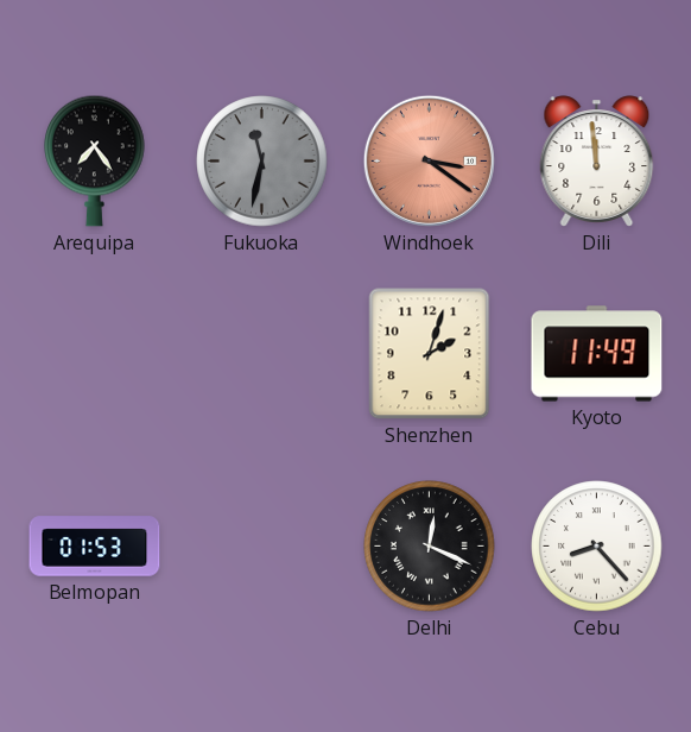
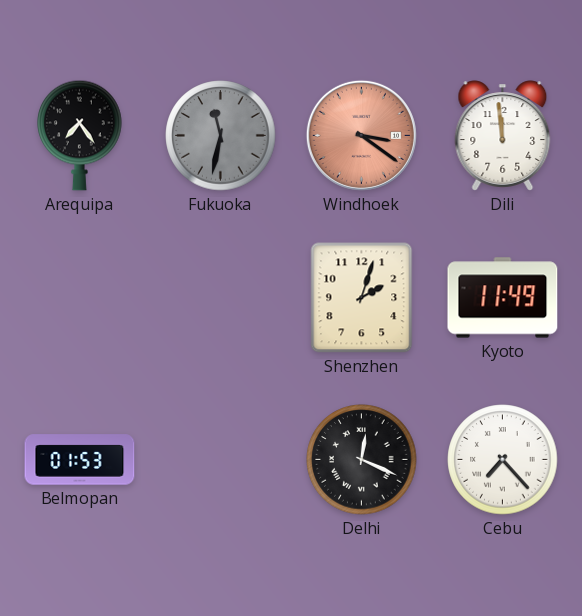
Cebu: 8:23 -> 7:23
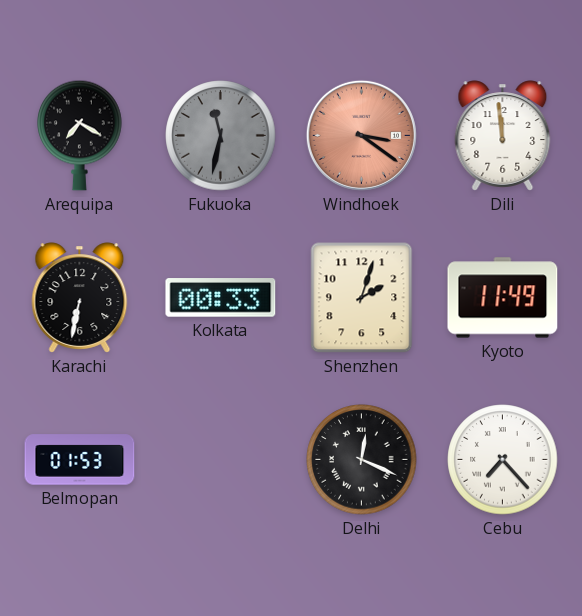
Arequipa: 7:24 -> 7:20
Karachi: none -> 6:32
Kolkata: none -> 00:33
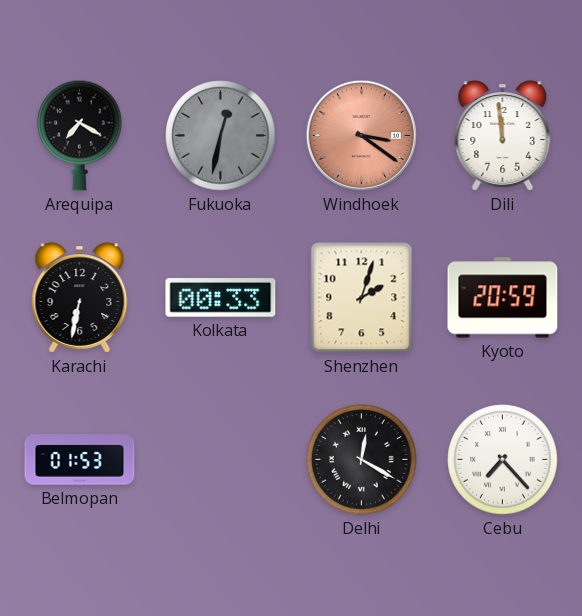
Fukuoka: 11:32 -> 12:32
Kyoto: 11:49 -> 20:59
Delhi: 12:19 -> 12:20
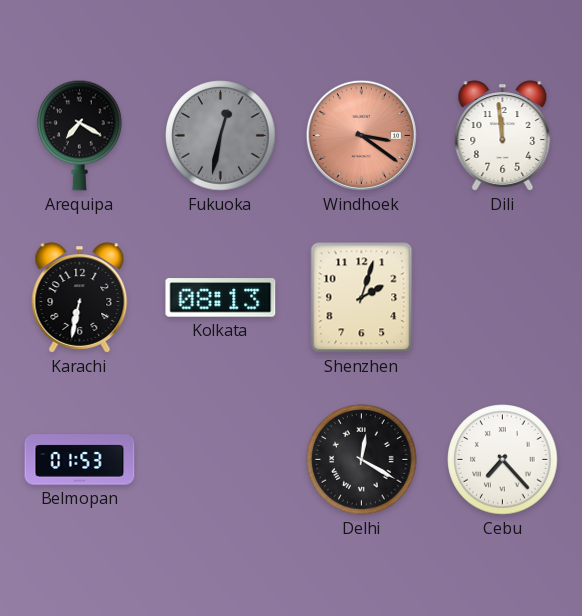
Kolkata: 00:33 -> 08:13
Kyoto: 20:59 -> none
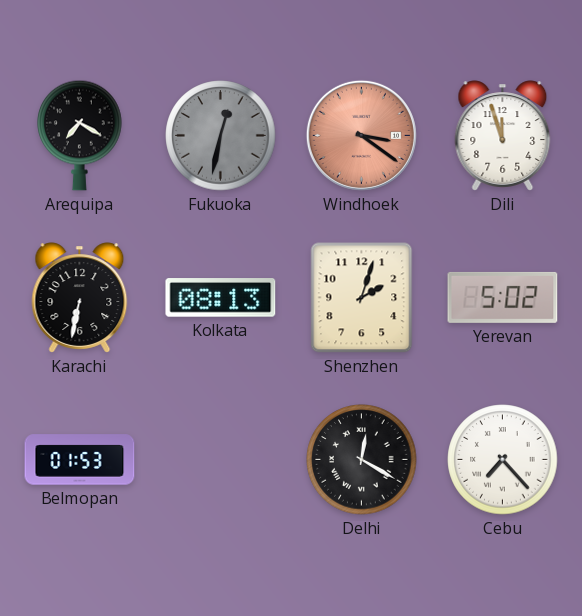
Dili: 11:59 -> 11:57
Yerevan: none -> 5:02
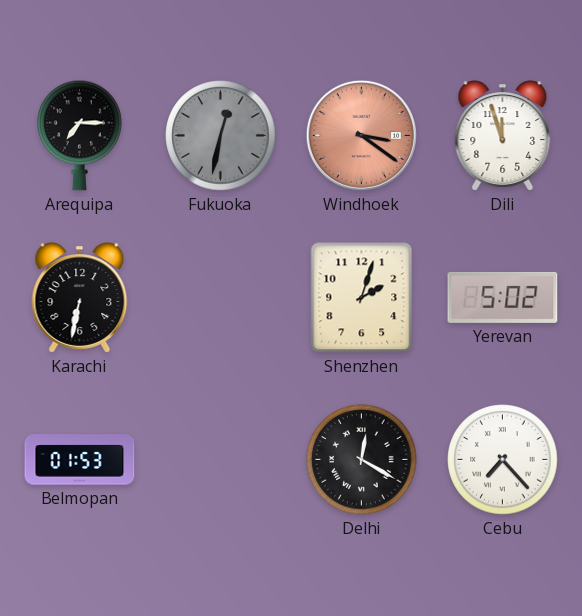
Arequipa: 7:20 -> 7:15
Kolkata: 08:13 -> none
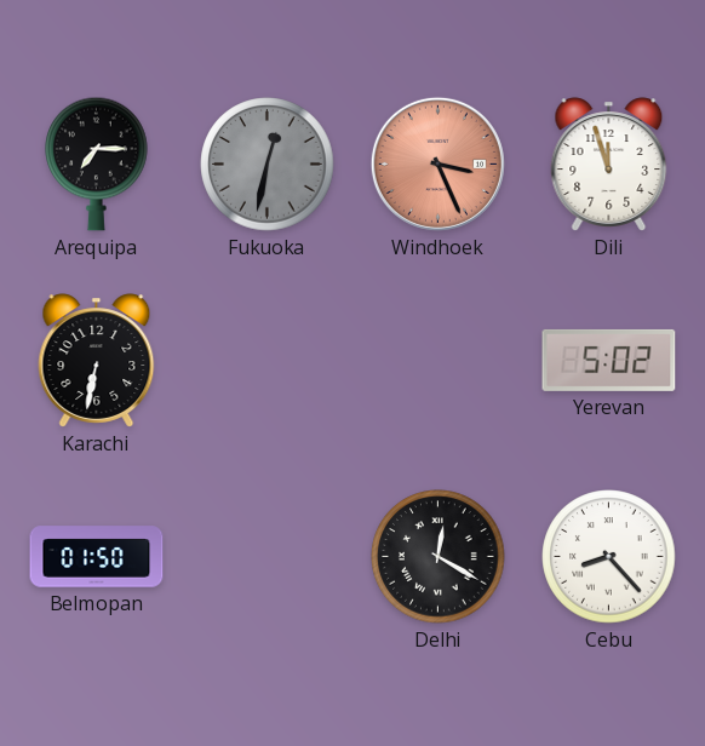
Windhoek: 3:21 -> 3:26
Shenzhen: 2:03 -> none
Belmopan: 01:53 -> 01:50
Cebu: 7:23 -> 8:23
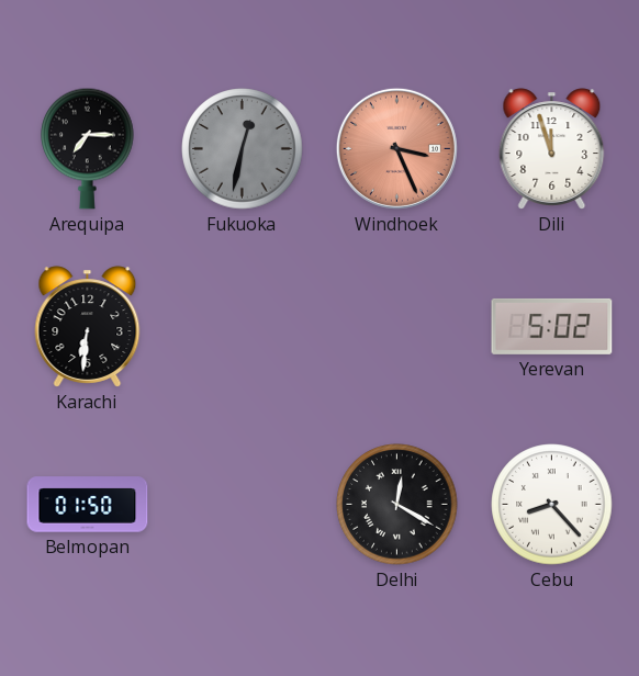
Karachi: 6:32 -> 6:31
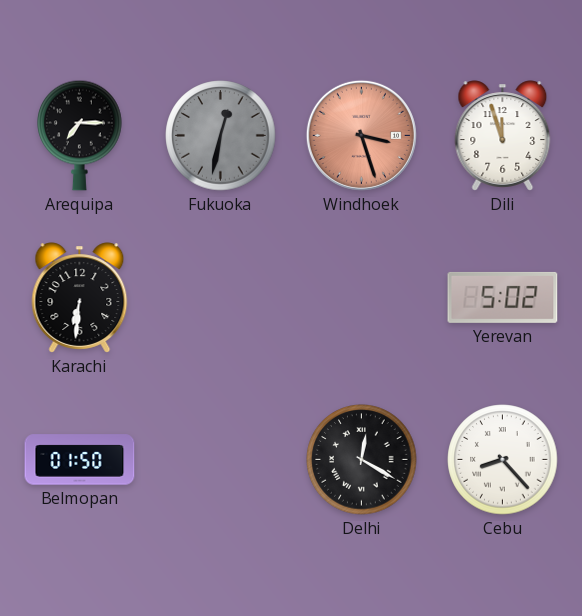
Windhoek: 3:26 -> 3:27
